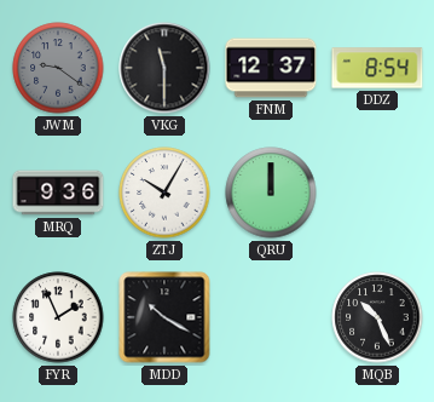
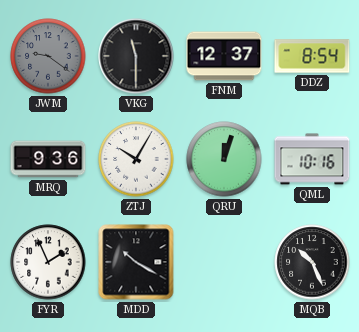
QRU: 12:00 -> 12:03
QML: none -> 10:16
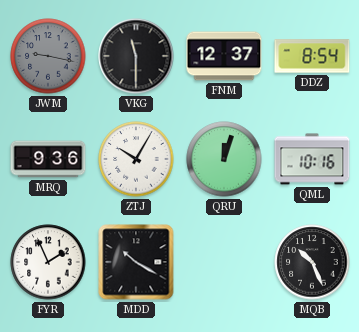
JWM: 9:21 -> 9:17
